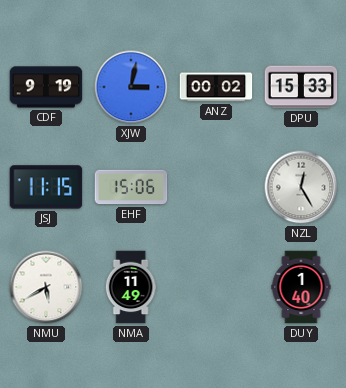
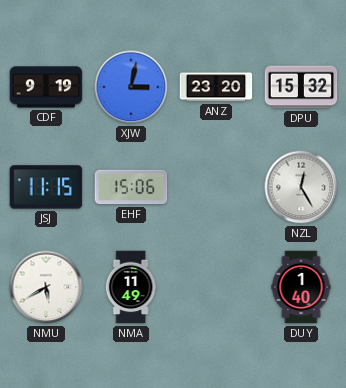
ANZ: 00:02 -> 23:20
DPU: 15:33 -> 15:32
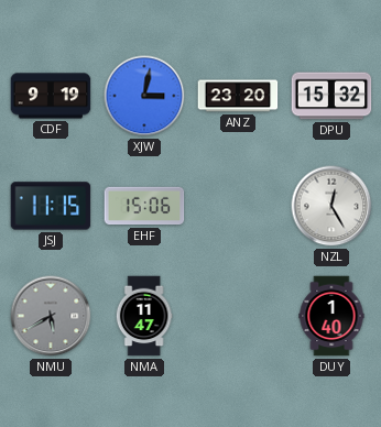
NMU dial: white -> grey
NMA: 11:49 -> 11:47
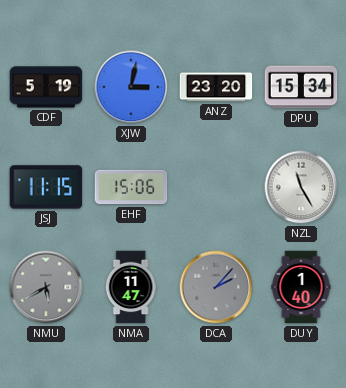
CDF: 9:19 -> 5:19
DPU: 15:32 -> 15:34
NZL: 12:25 -> 11:25
DCA: none -> 2:07
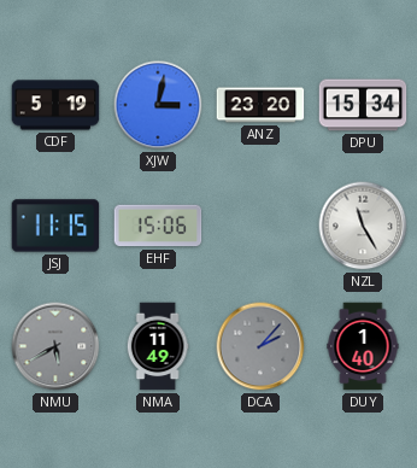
NMA: 11:47 -> 11:49
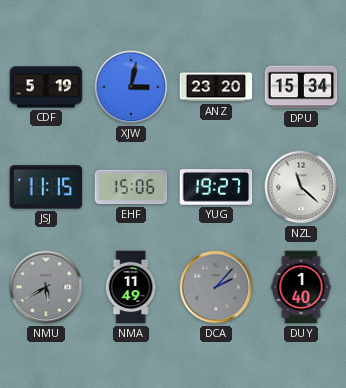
YUG: none -> 19:27
NZL: 11:25 -> 11:22
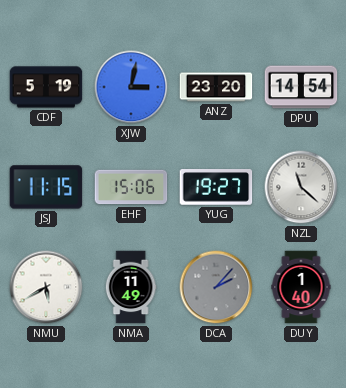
DPU: 15:34 -> 14:54
NMU dial: grey -> white
